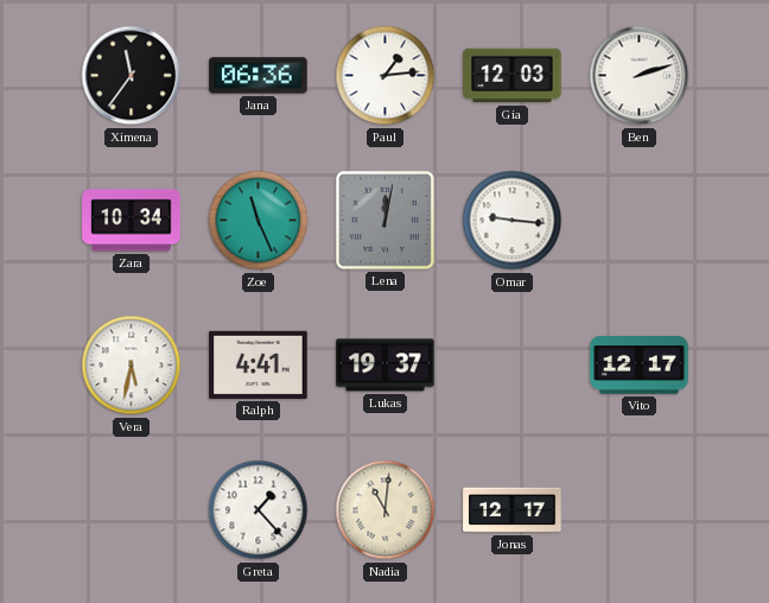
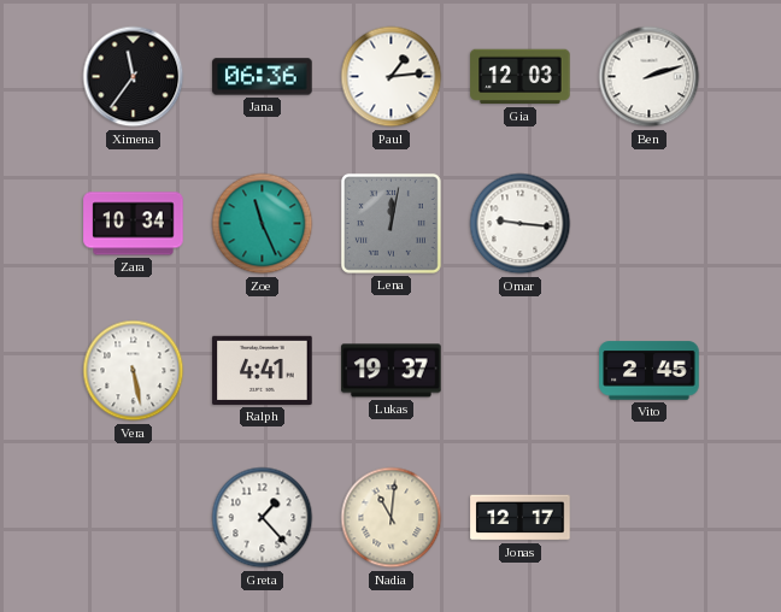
Vera: 5:32 -> 5:28
Vito: 12:17 -> 2:45
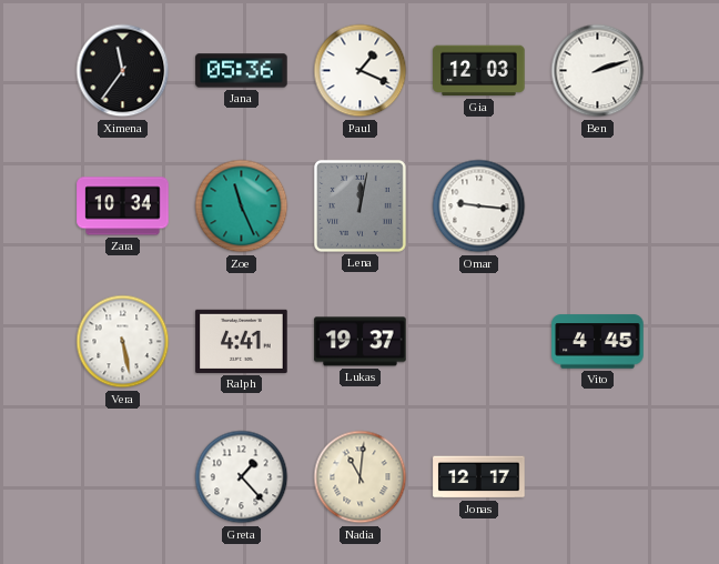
Jana: 06:36 -> 05:36
Paul: 1:14 -> 1:19
Vito: 2:45 -> 4:45
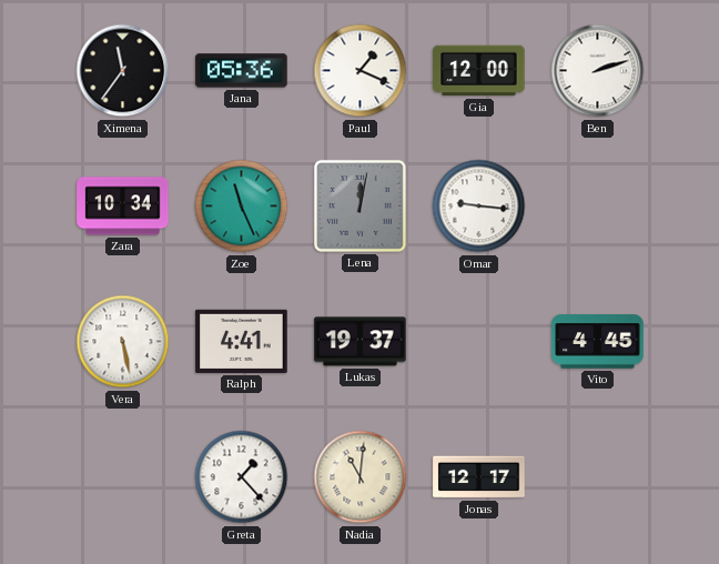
Gia: 12:03 -> 12:00
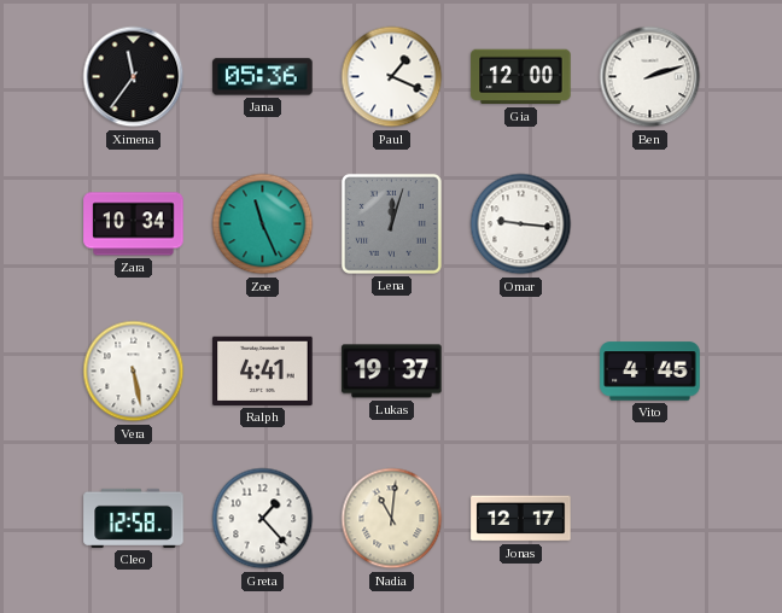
Lena: 12:02 -> 12:03
Cleo: none -> 12:58
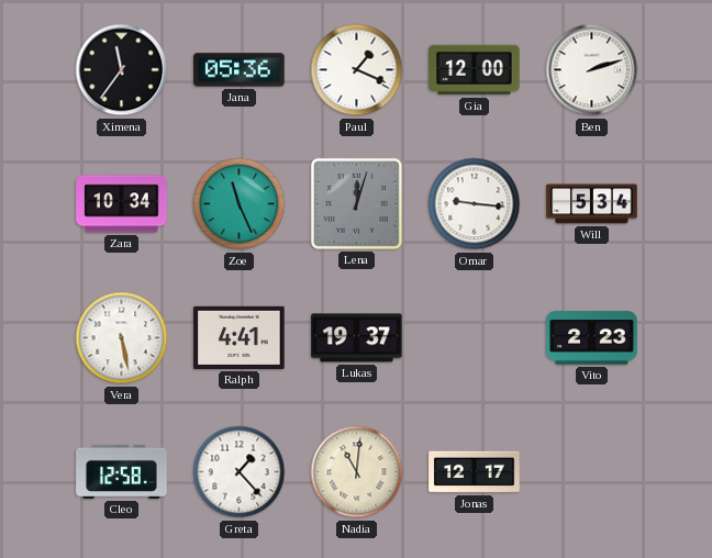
Will: none -> 5:34
Vito: 4:45 -> 2:23
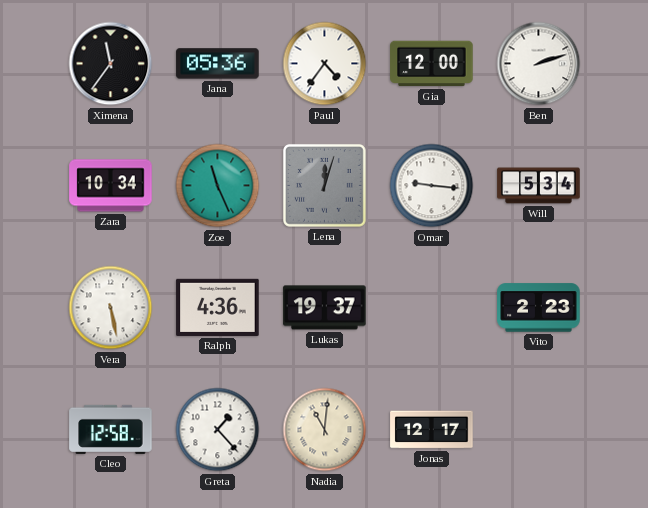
Paul: 1:19 -> 4:36
Ralph: 4:41 -> 4:36
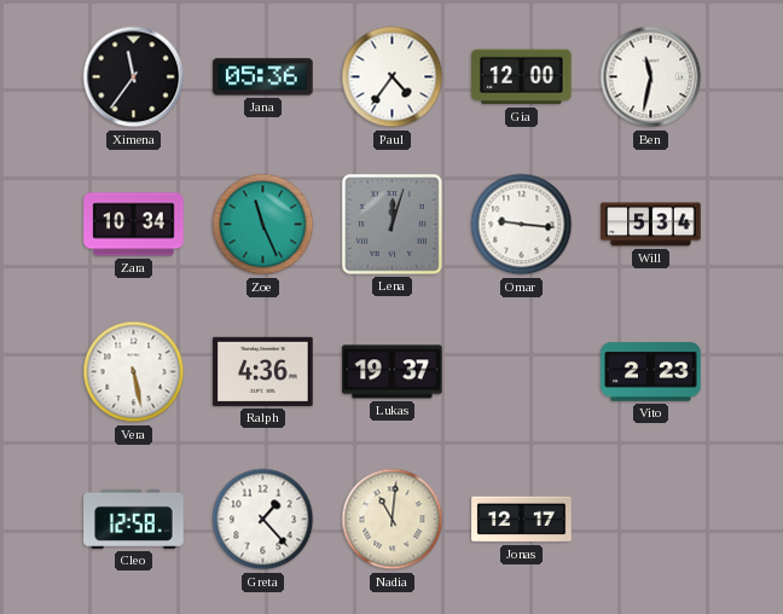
Ben: 2:12 -> 11:32
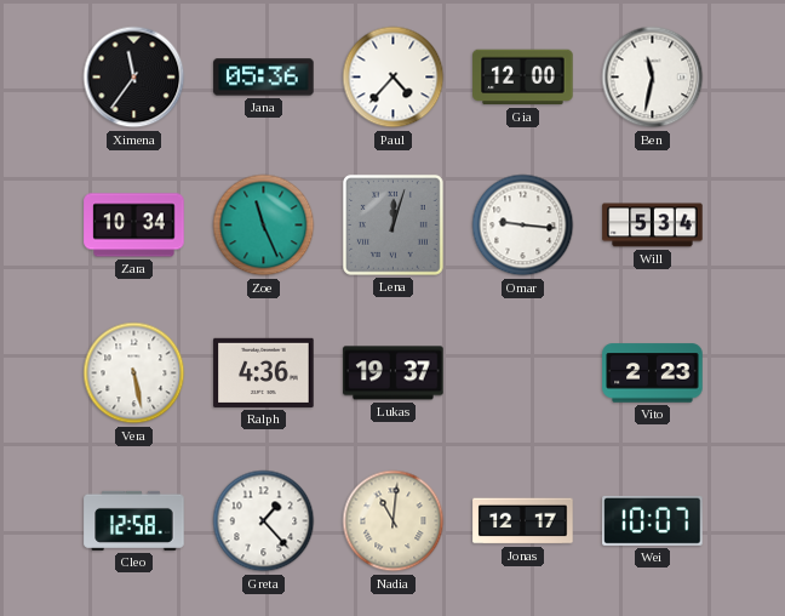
Paul: 4:36 -> 4:37
Wei: none -> 10:07
